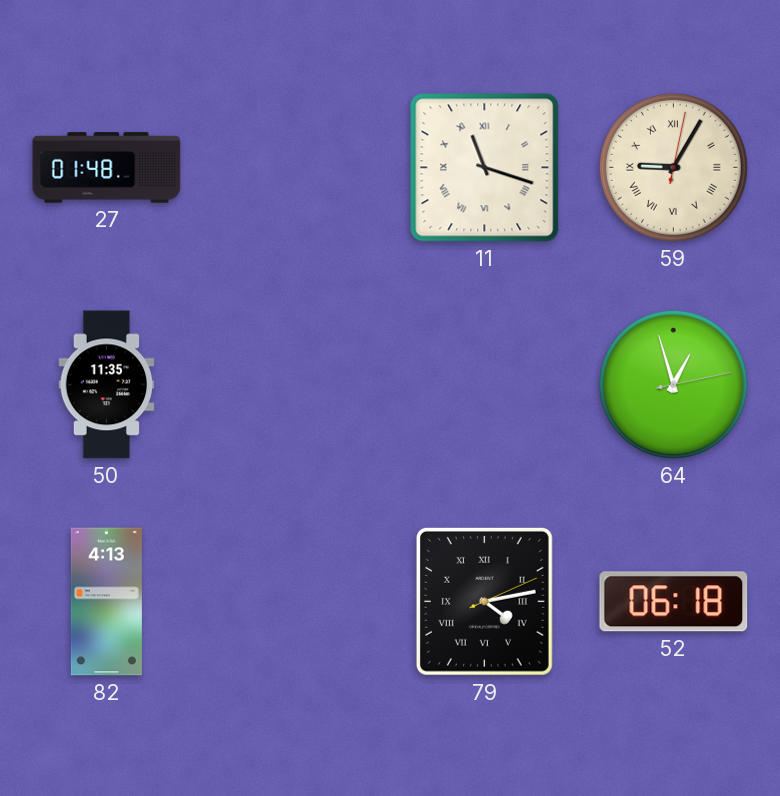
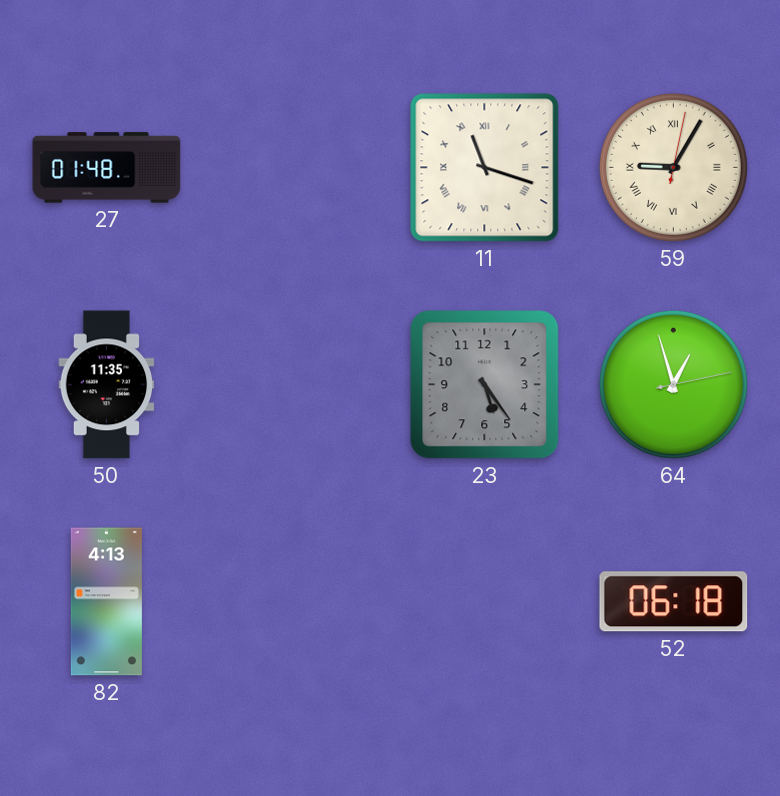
23: none -> 5:24
79: 4:13 -> none
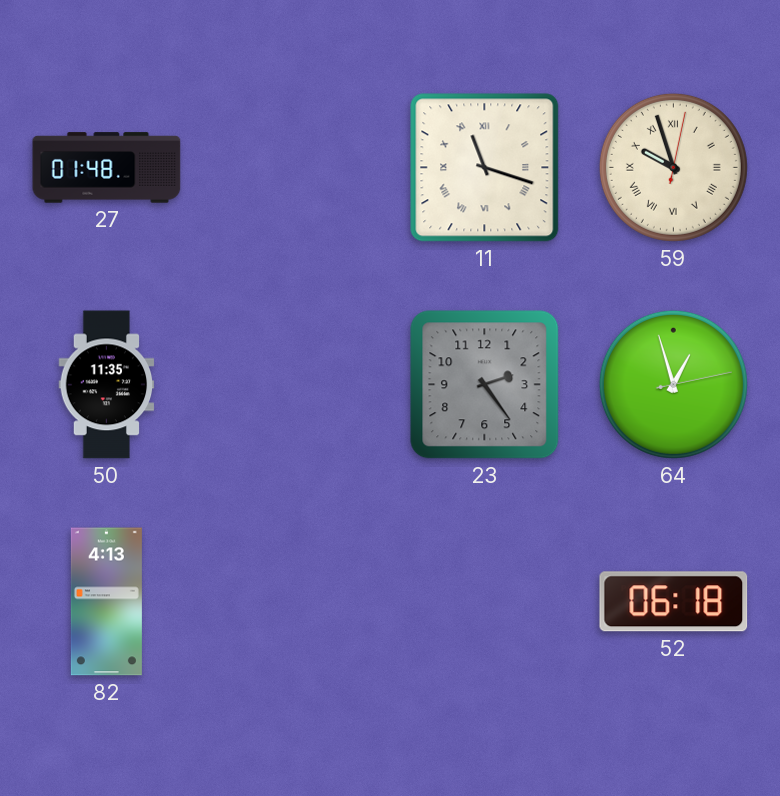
59: 9:05 -> 9:57
23: 5:24 -> 2:24
